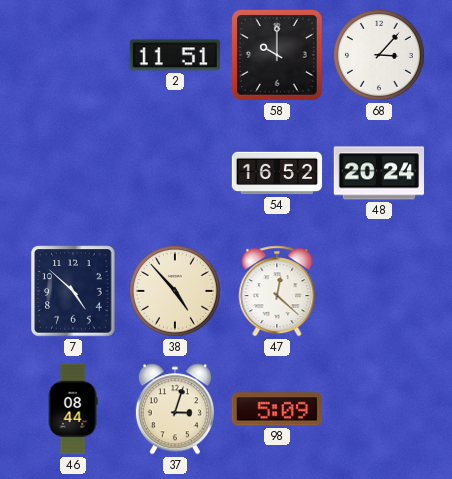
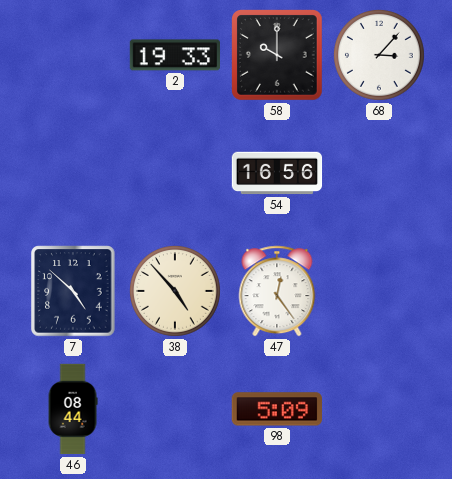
2: 11:51 -> 19:33
54: 16:52 -> 16:56
48: 20:24 -> none
47: 12:22 -> 12:24
37: 3:03 -> none
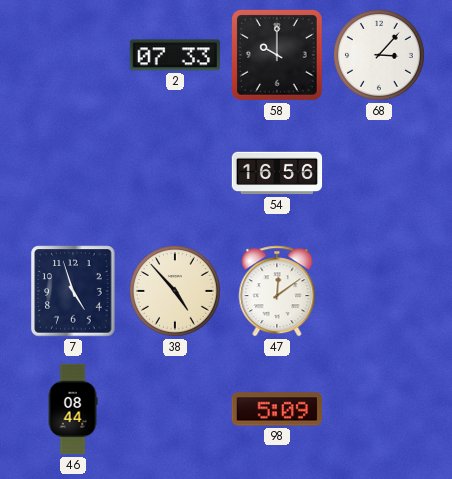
2: 19:33 -> 07:33
7: 4:52 -> 4:57
47: 12:24 -> 12:09
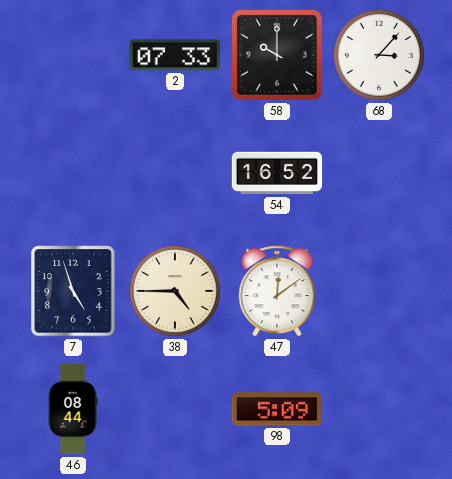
54: 16:56 -> 16:52
38: 4:53 -> 4:45
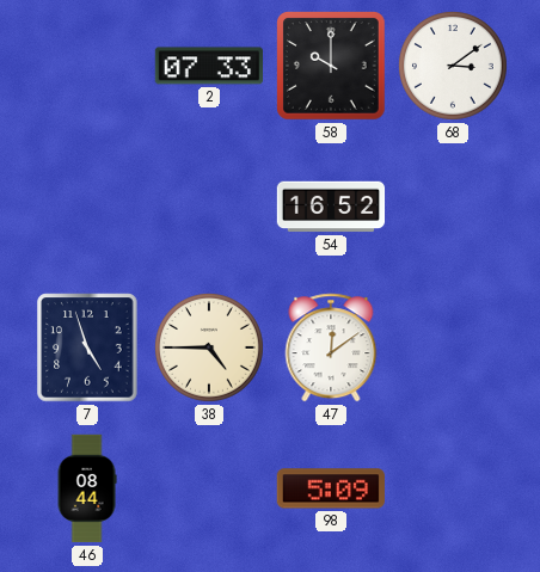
68: 3:07 -> 3:09
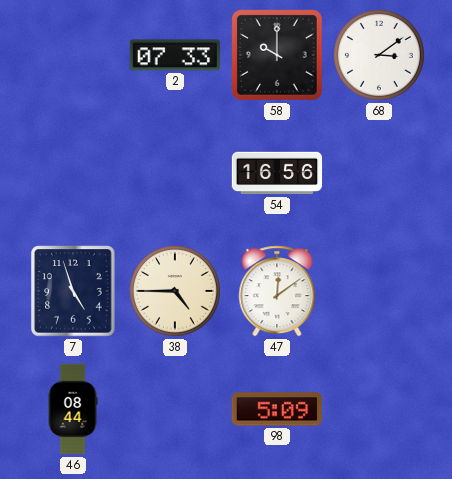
54: 16:52 -> 16:56
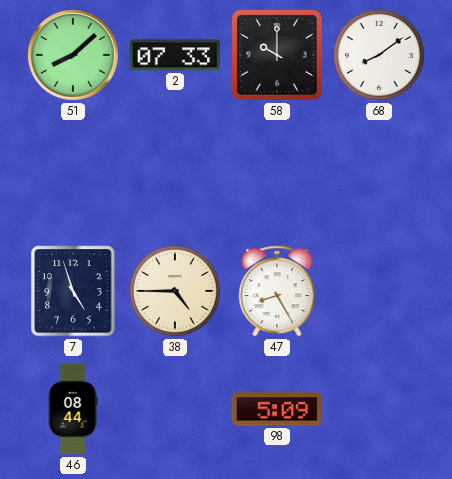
51: none -> 8:08
68: 3:09 -> 8:09
54: 16:56 -> none
47: 12:09 -> 8:25
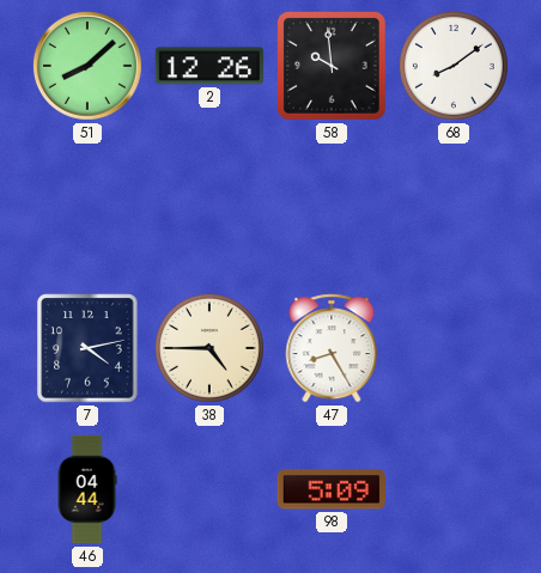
2: 07:33 -> 12:26
58: 10:00 -> 9:59
7: 4:57 -> 4:13
46: 08:44 -> 04:44
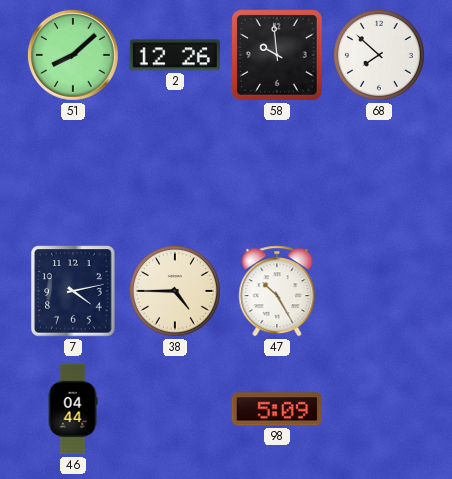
68: 8:09 -> 7:52
47: 8:25 -> 10:25
